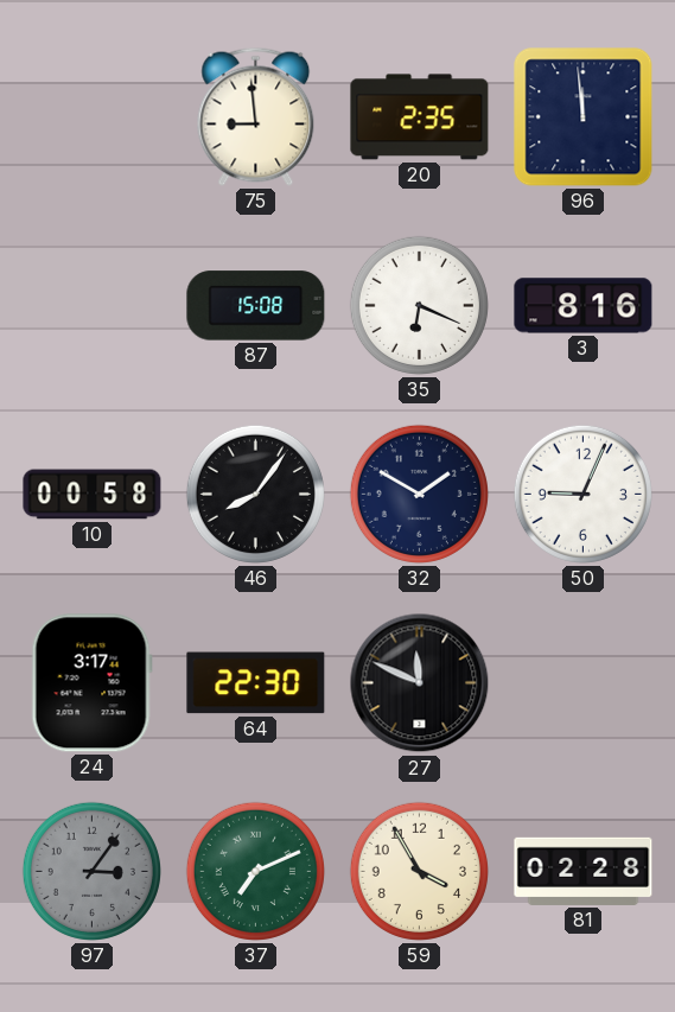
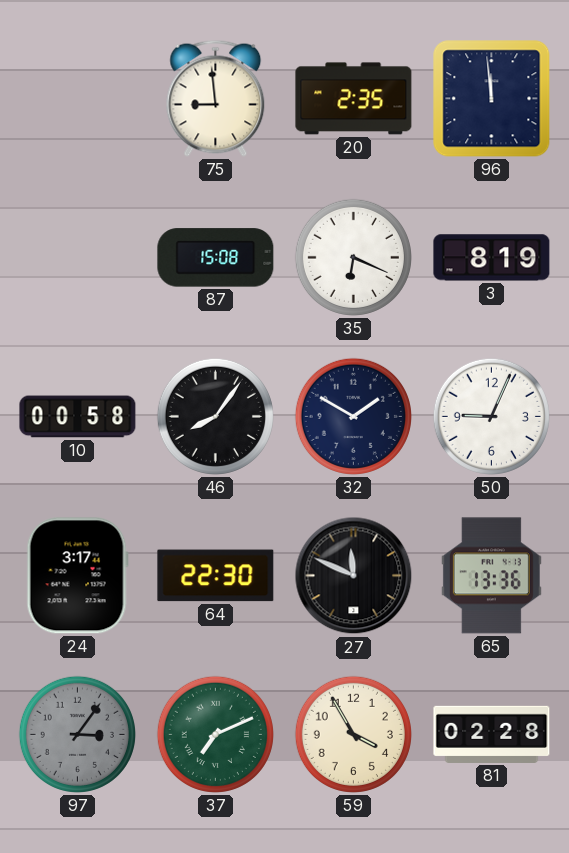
3: 8:16 -> 8:19
65: none -> 13:36
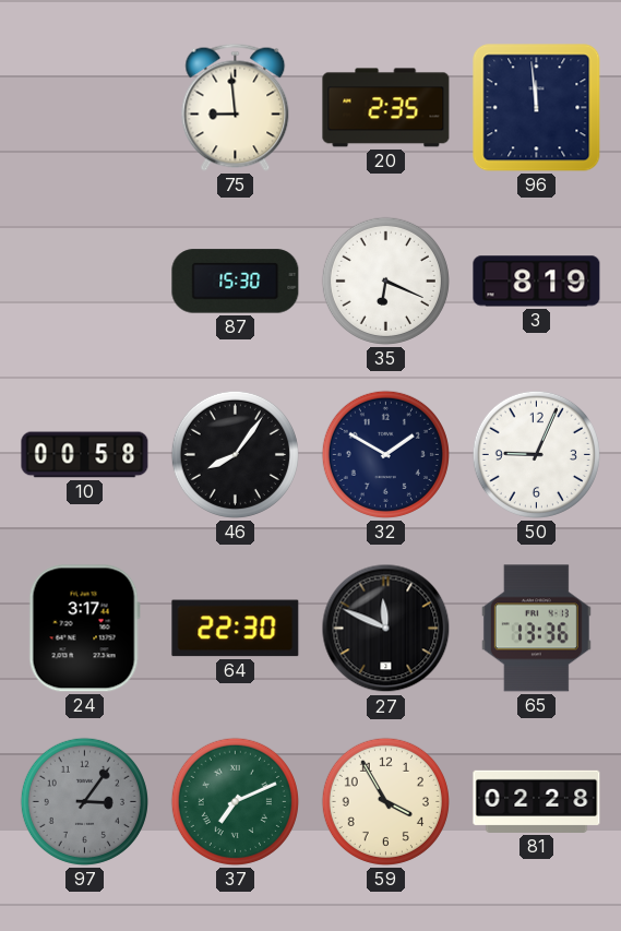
87: 15:08 -> 15:30
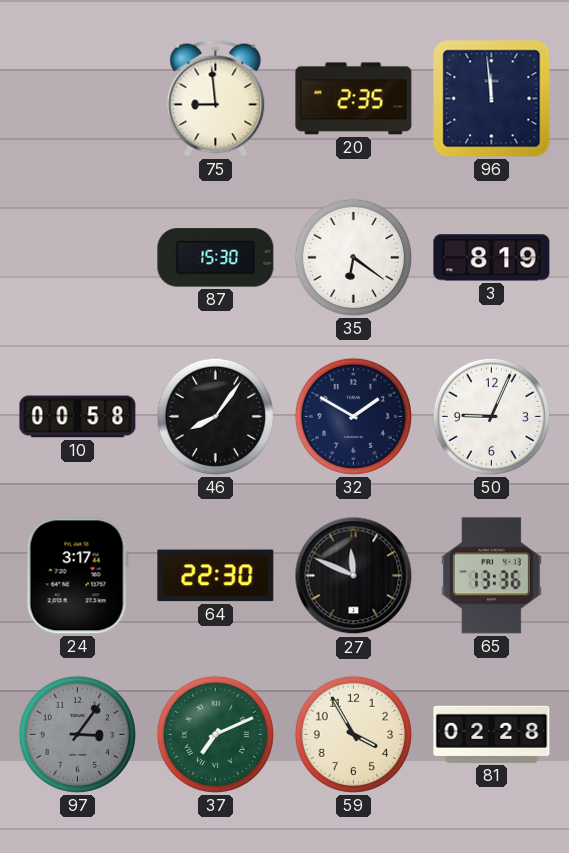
35: 6:19 -> 6:21
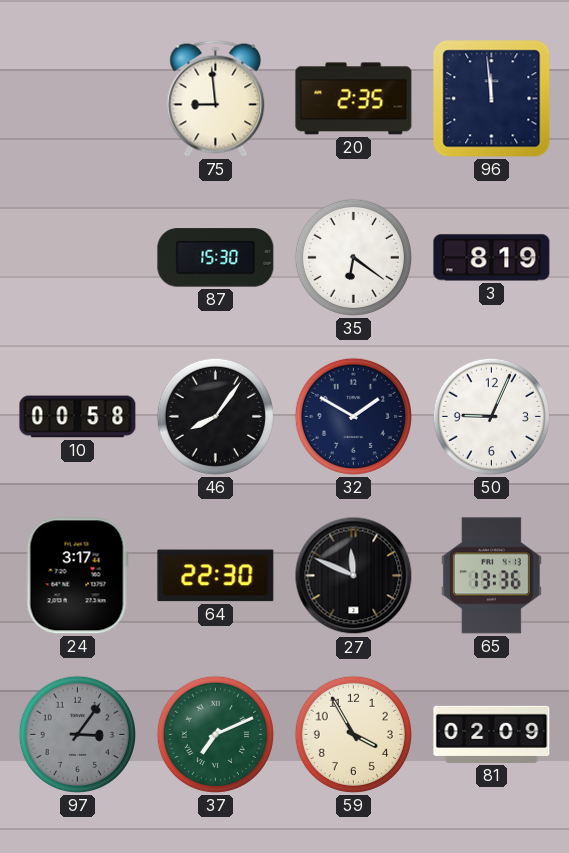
81: 02:28 -> 02:09
